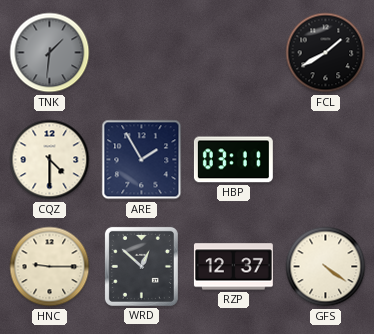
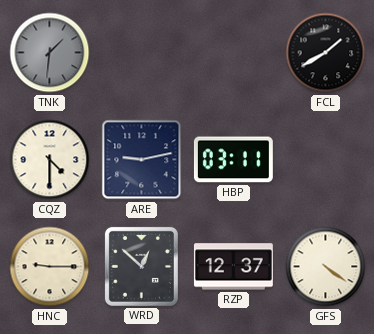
ARE: 1:55 -> 9:13
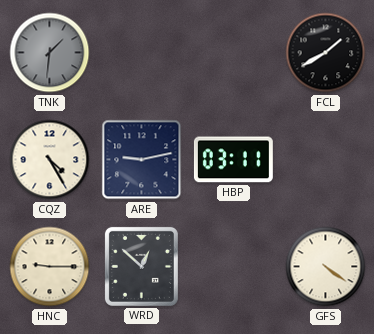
CQZ: 4:30 -> 4:25
RZP: 12:37 -> none
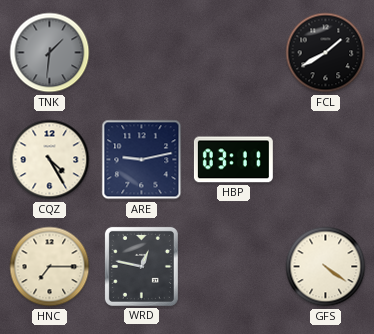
HNC: 9:15 -> 7:15
WRD: 12:52 -> 12:47
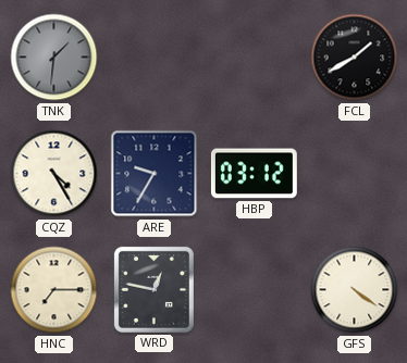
ARE: 9:13 -> 9:35
HBP: 03:11 -> 03:12
